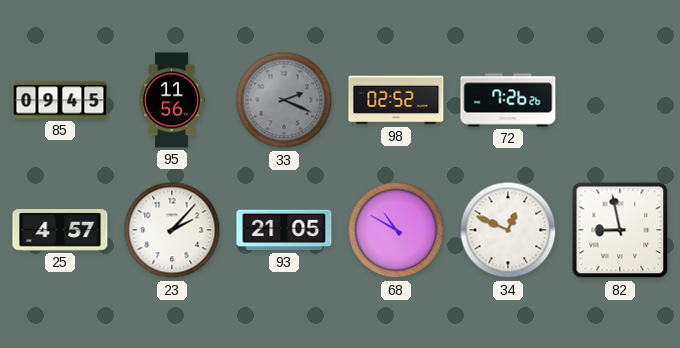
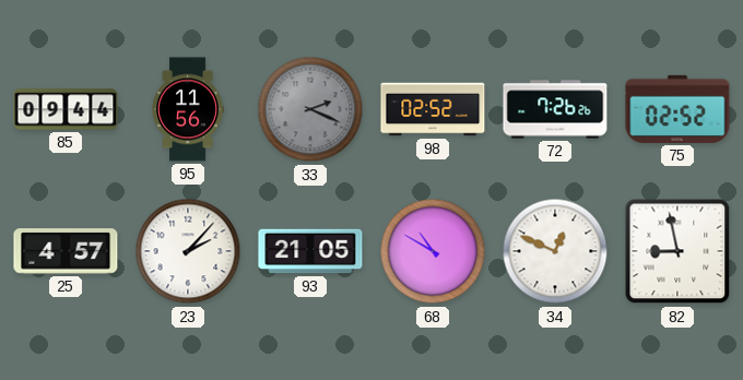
85: 09:45 -> 09:44
75: none -> 02:52
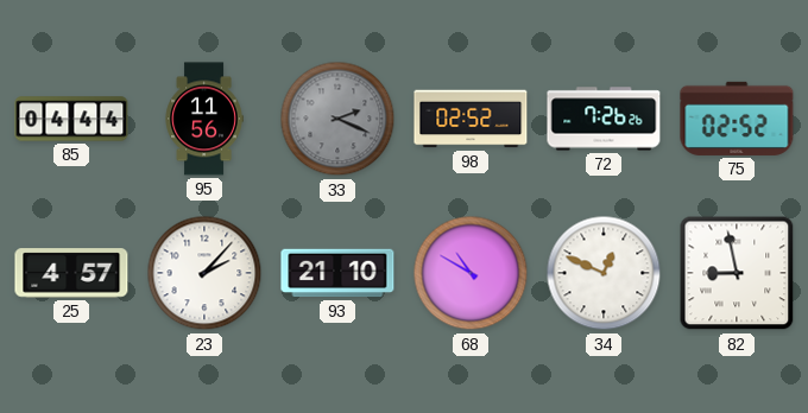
85: 09:44 -> 04:44
93: 21:05 -> 21:10
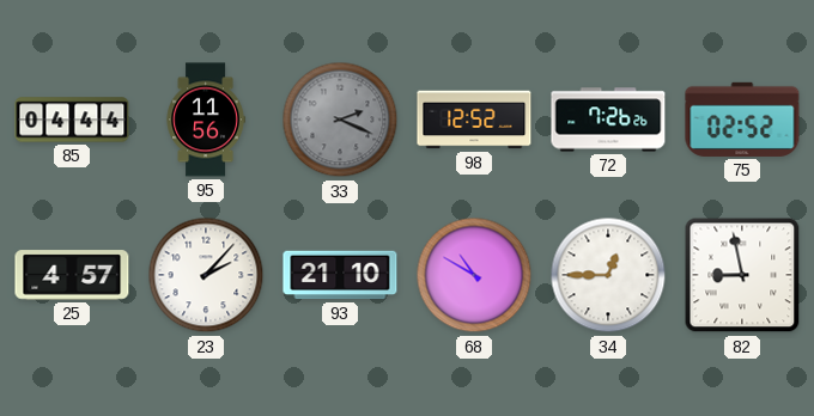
98: 02:52 -> 12:52
34: 12:49 -> 12:45
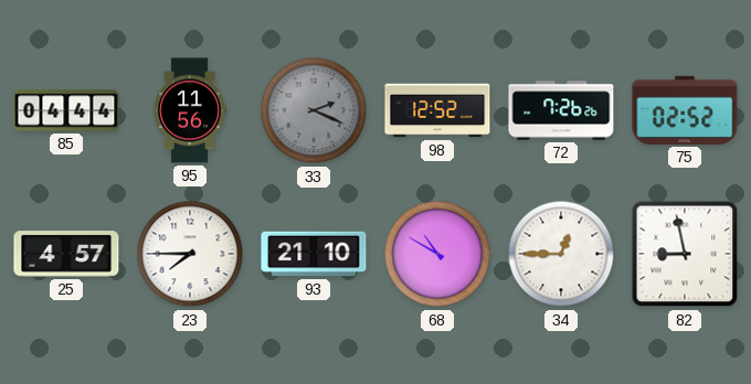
23: 2:07 -> 7:45
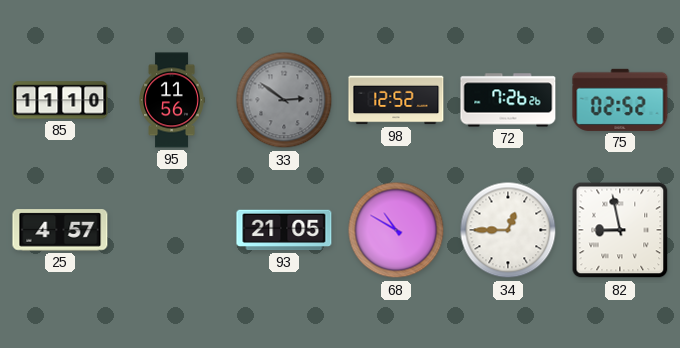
85: 04:44 -> 11:10
33: 2:19 -> 2:51
23: 7:45 -> none
93: 21:10 -> 21:05
